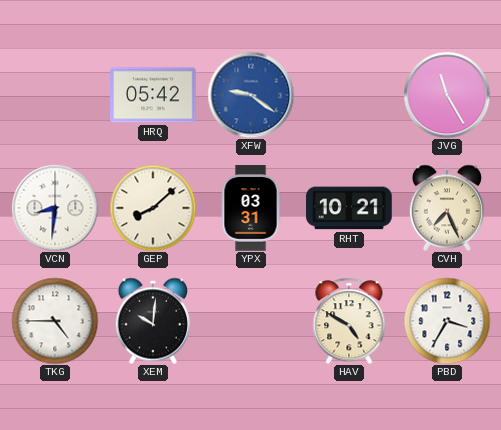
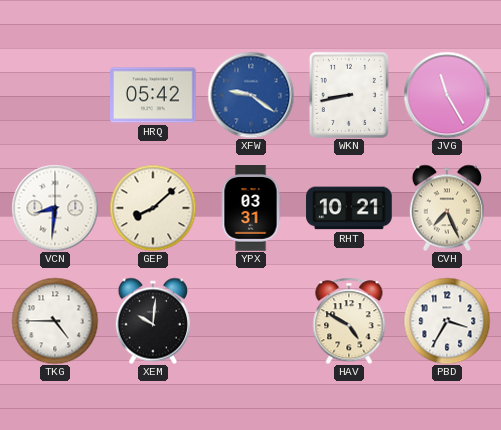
WKN: none -> 8:43
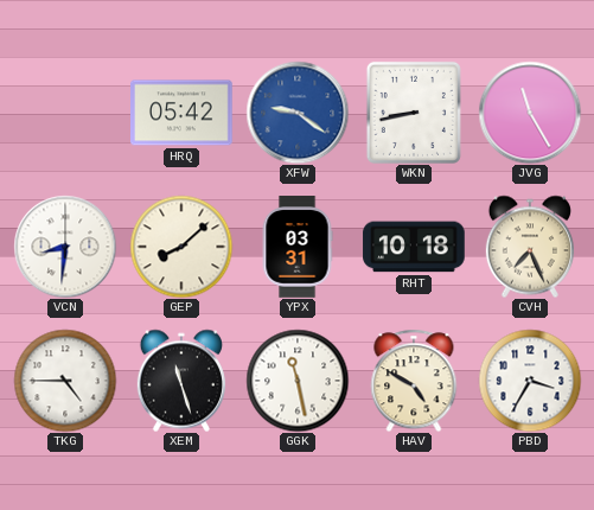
RHT: 10:21 -> 10:18
XEM: 10:01 -> 11:27
GGK: none -> 11:28
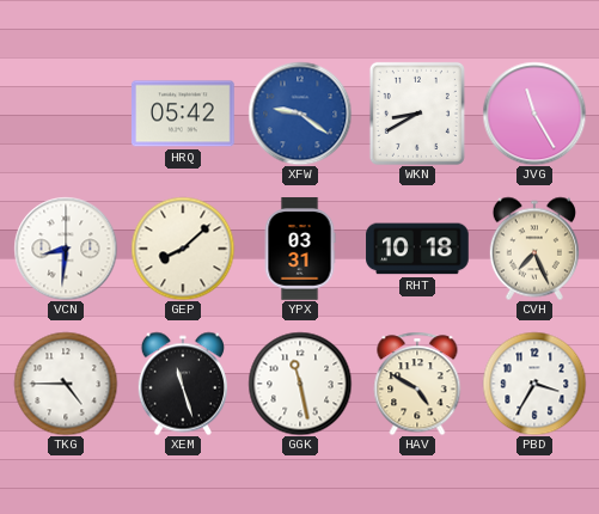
WKN: 8:43 -> 8:40
